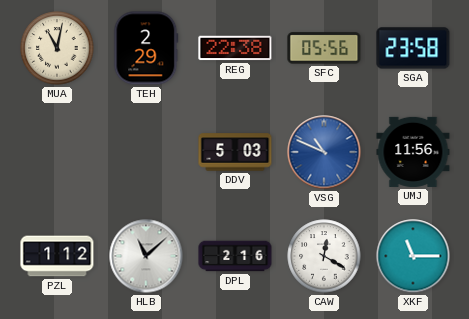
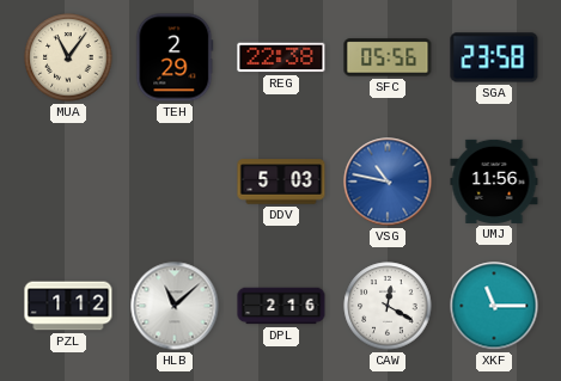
MUA: 11:02 -> 11:06
VSG: 10:49 -> 10:47
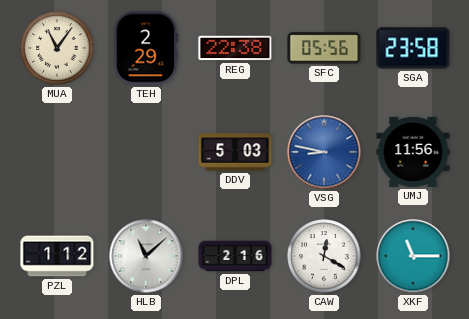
VSG: 10:47 -> 8:47
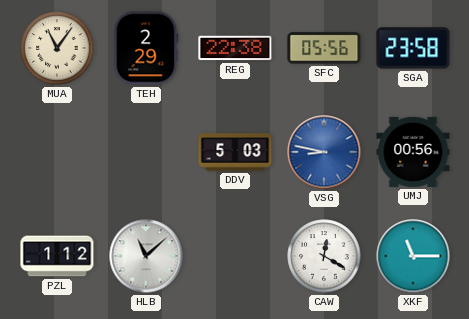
UMJ: 11:56 -> 00:56
DPL: 2:16 -> none
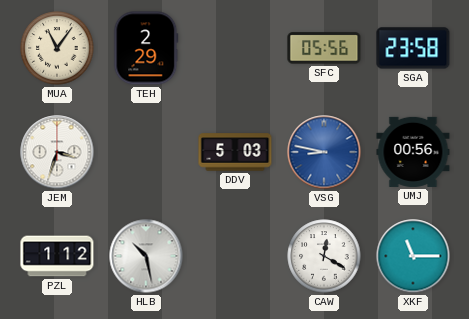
REG: 22:38 -> none
JEM: none -> 3:33
HLB: 11:08 -> 10:28
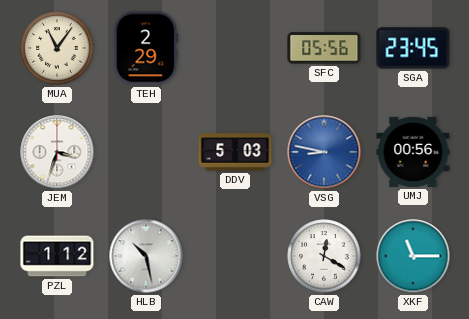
SGA: 23:58 -> 23:45
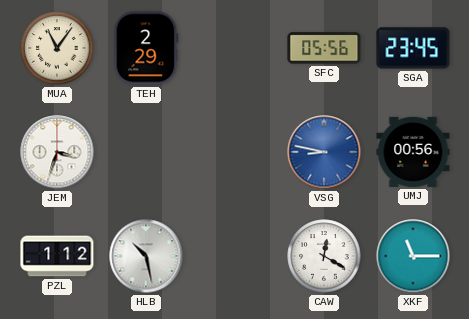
DDV: 5:03 -> none
